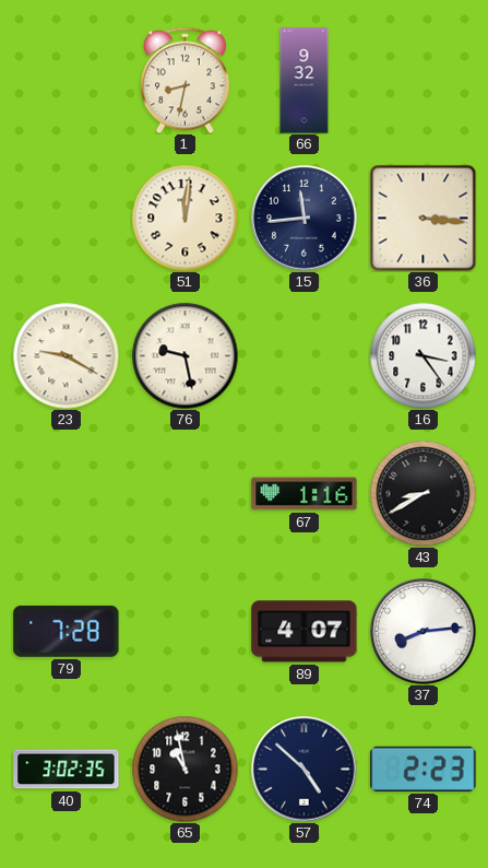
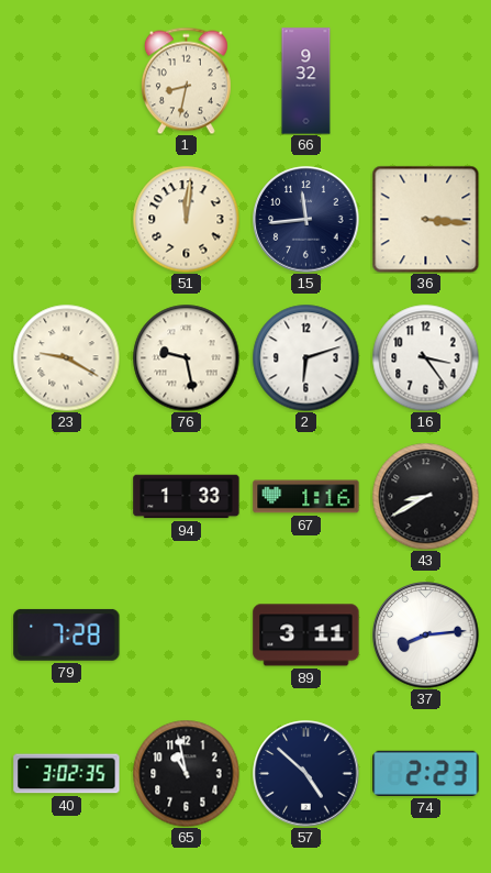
2: none -> 6:12
94: none -> 1:33
89: 4:07 -> 3:11
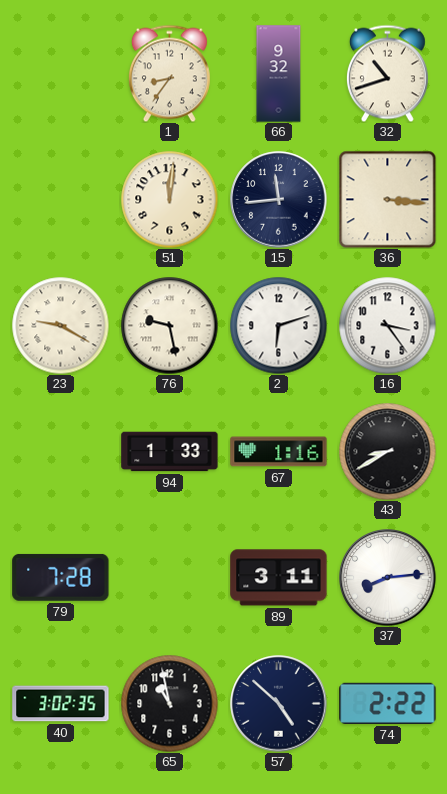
1: 8:32 -> 8:36
32: none -> 10:42
74: 2:23 -> 2:22
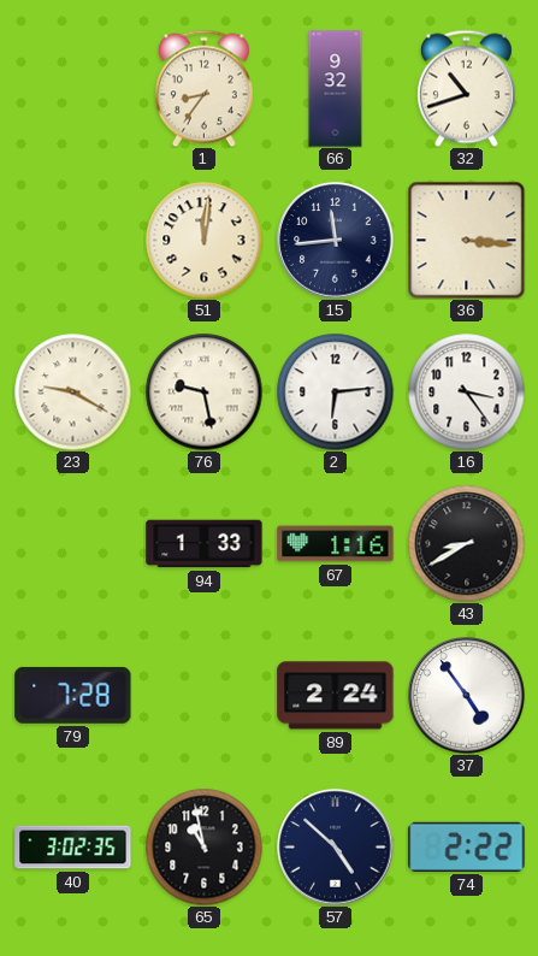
2: 6:12 -> 6:14
89: 3:11 -> 2:24
37: 8:14 -> 4:54
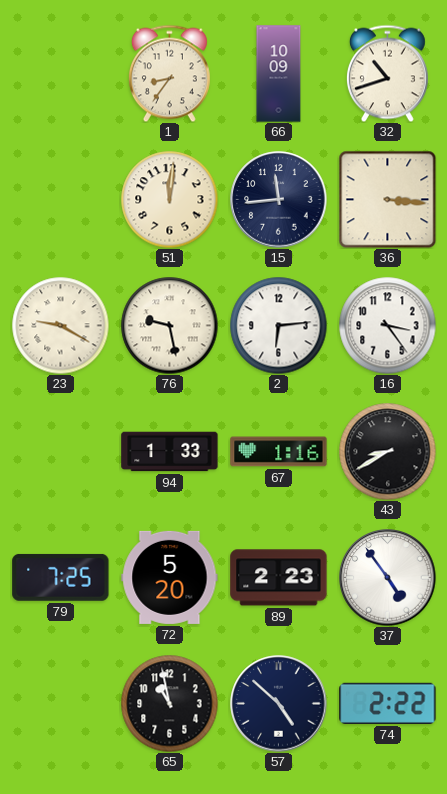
66: 9:32 -> 10:09
79: 7:28 -> 7:25
72: none -> 5:20
89: 2:24 -> 2:23
40: 3:02 -> none
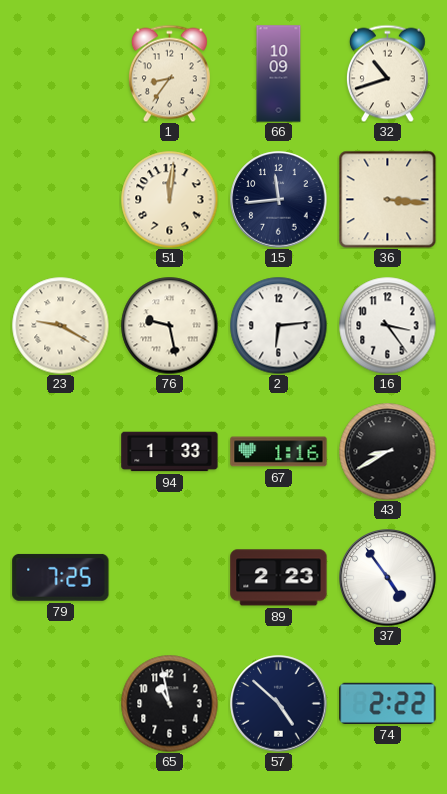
72: 5:20 -> none
